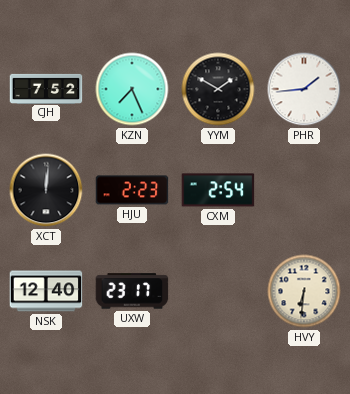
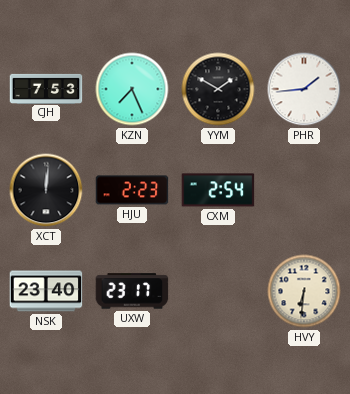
CJH: 7:52 -> 7:53
NSK: 12:40 -> 23:40
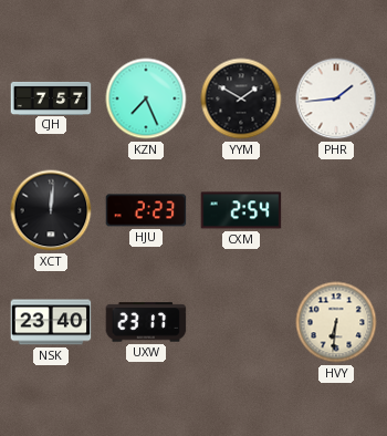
CJH: 7:53 -> 7:57
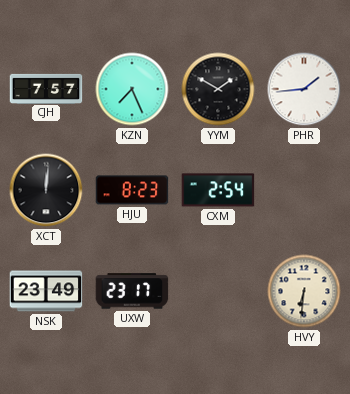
HJU: 2:23 -> 8:23
NSK: 23:40 -> 23:49
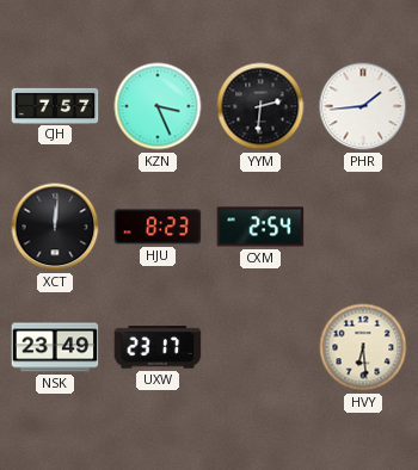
KZN: 7:26 -> 3:26
YYM: 1:50 -> 2:31
HVY: 6:31 -> 6:29
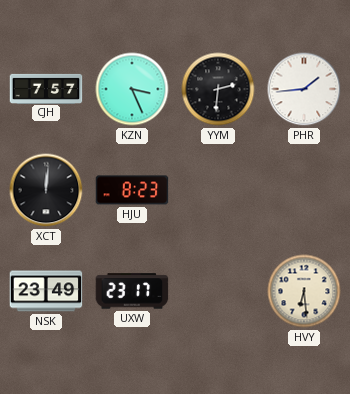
CXM: 2:54 -> none
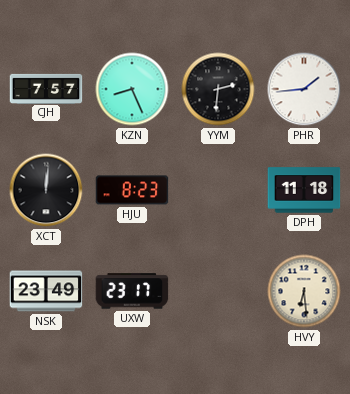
KZN: 3:26 -> 8:26
DPH: none -> 11:18
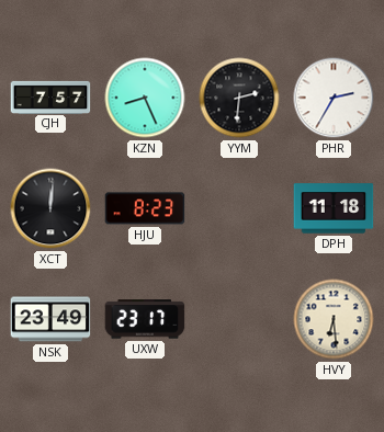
PHR: 1:44 -> 2:35
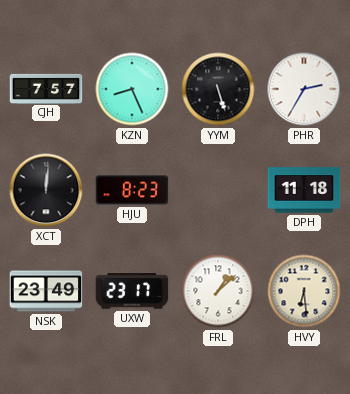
YYM: 2:31 -> 5:27
FRL: none -> 1:08
